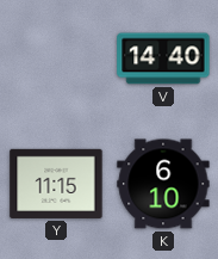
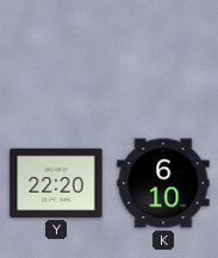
V: 14:40 -> none
Y: 11:15 -> 22:20
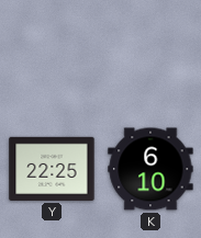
Y: 22:20 -> 22:25
